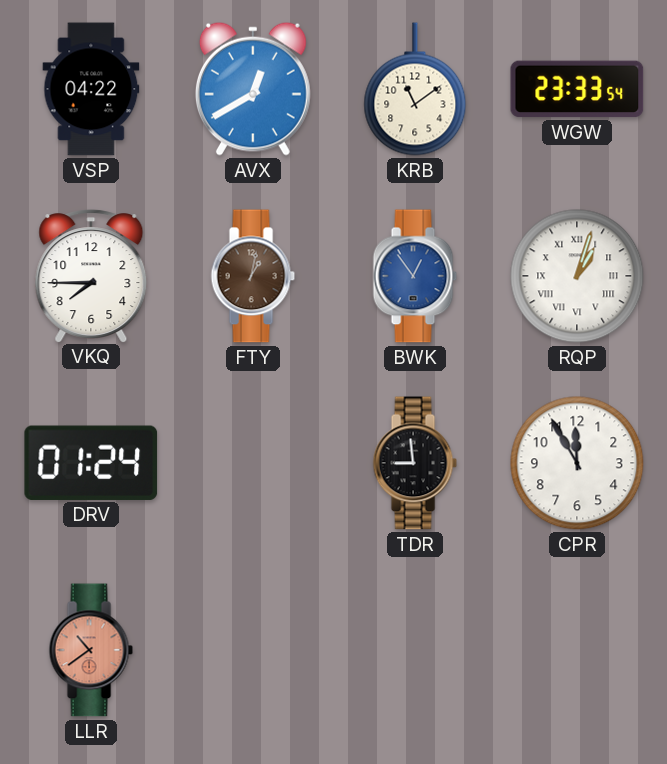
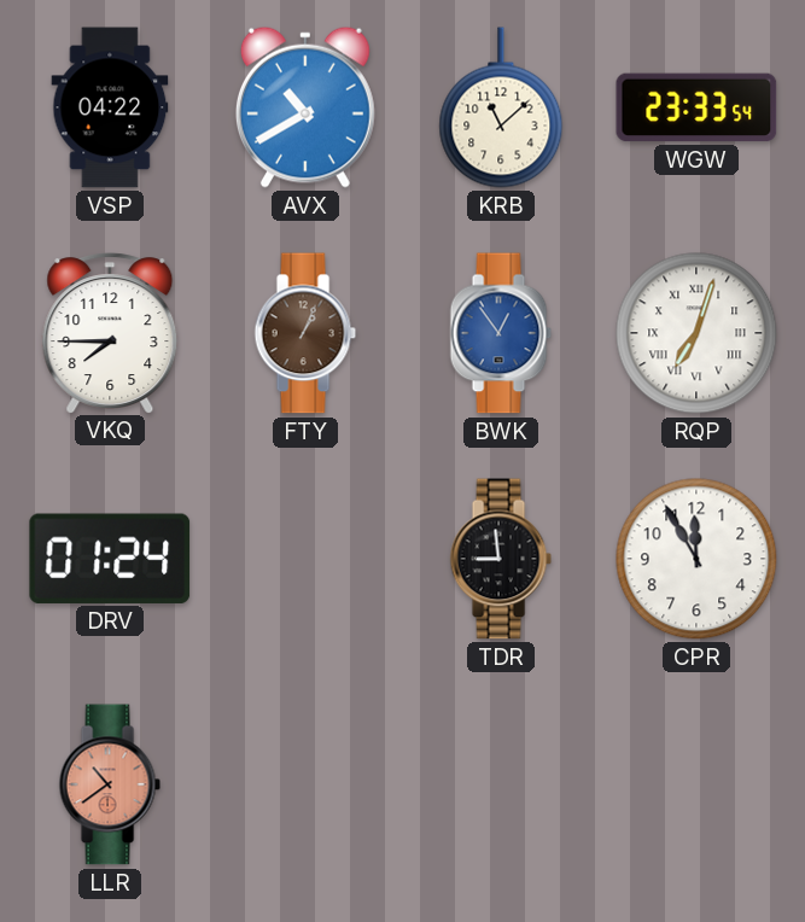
AVX: 12:40 -> 10:40
KRB: 11:09 -> 11:08
FTY: 1:02 -> 1:04
RQP: 1:03 -> 7:03
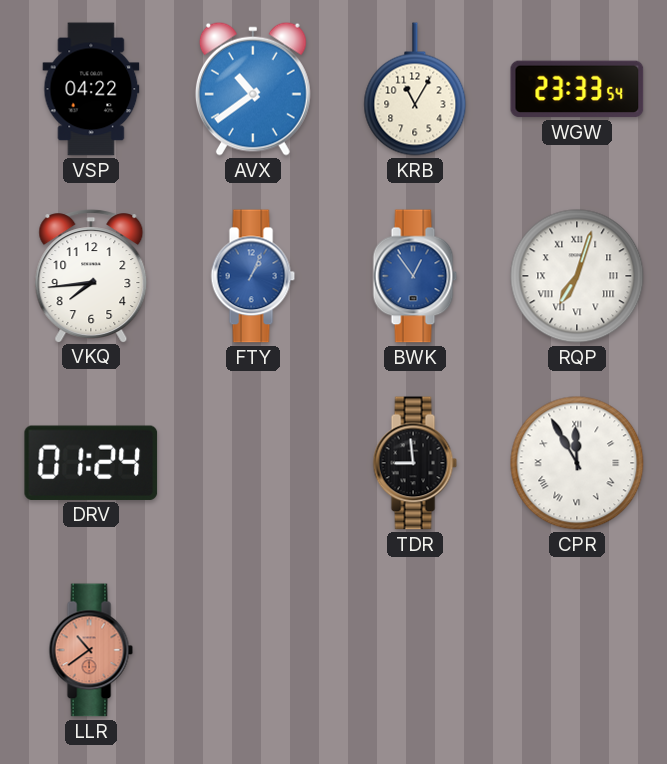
AVX: 10:40 -> 10:39
KRB: 11:08 -> 11:05
VKQ: 7:45 -> 7:44
FTY dial: brown -> blue
CPR numerals: Arabic -> Roman
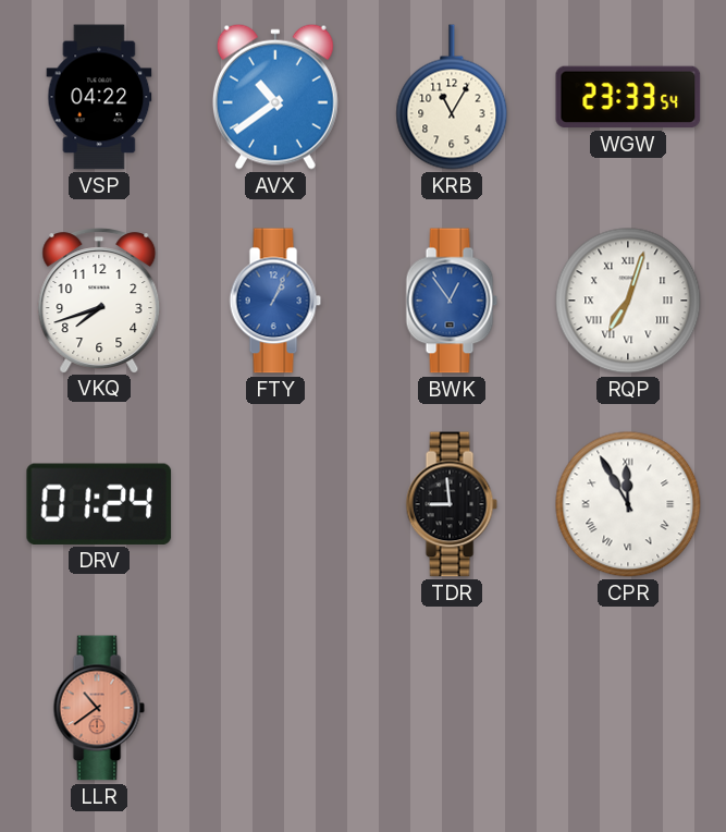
VKQ: 7:44 -> 7:42
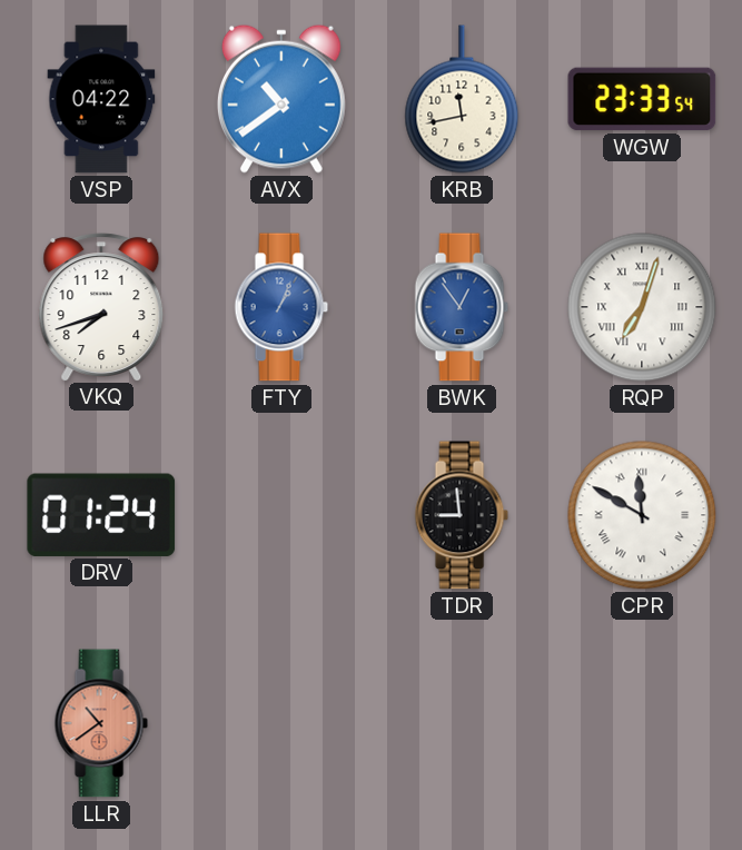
KRB: 11:05 -> 11:43
CPR: 11:55 -> 11:50
